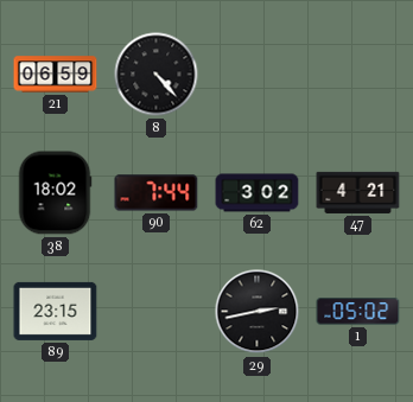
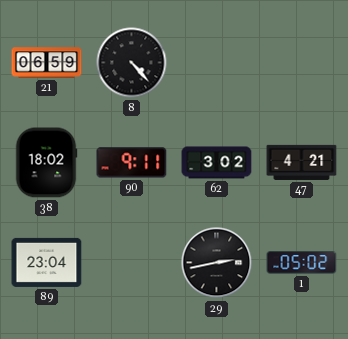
90: 7:44 -> 9:11
89: 23:15 -> 23:04
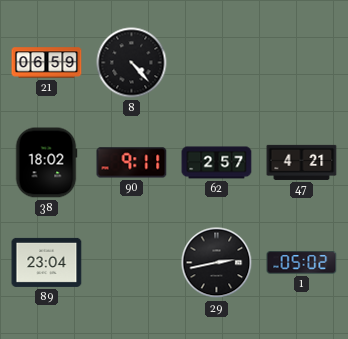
62: 3:02 -> 2:57
